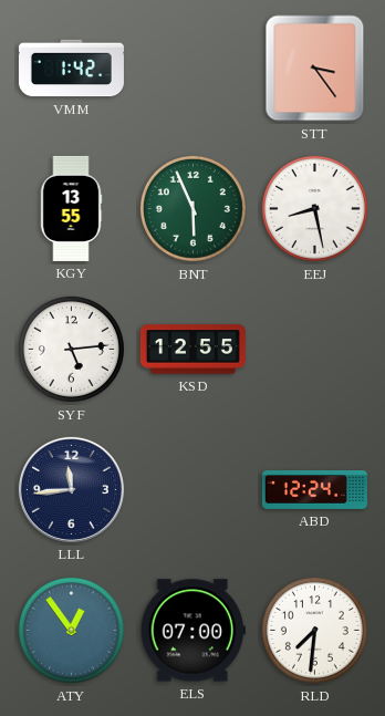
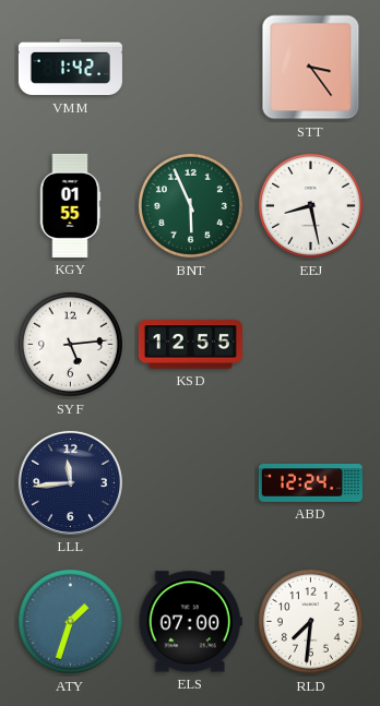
KGY: 13:55 -> 01:55
ATY: 12:54 -> 1:33
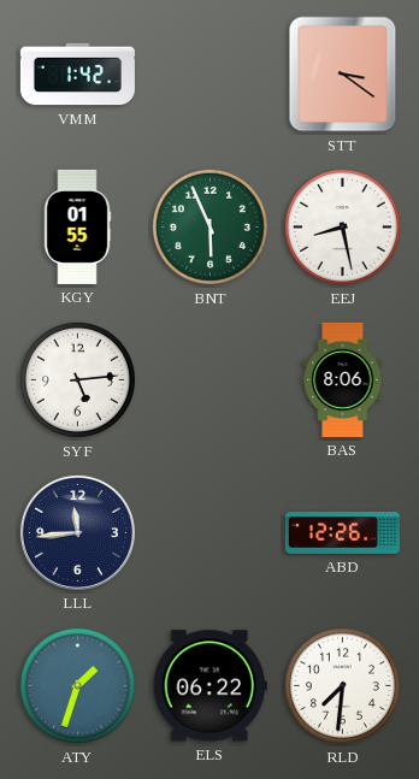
STT: 3:24 -> 3:21
KSD: 12:55 -> none
BAS: none -> 8:06
ABD: 12:24 -> 12:26
ELS: 07:00 -> 06:22
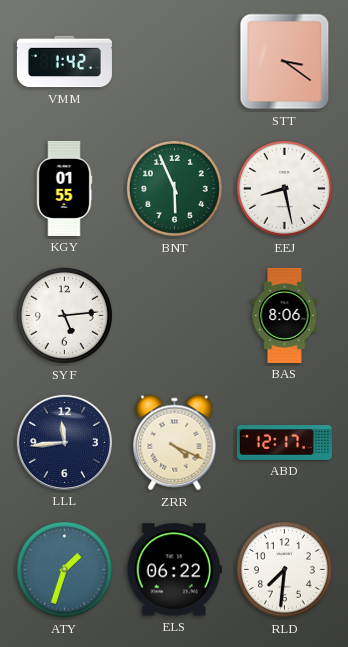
ZRR: none -> 4:19
ABD: 12:26 -> 12:17
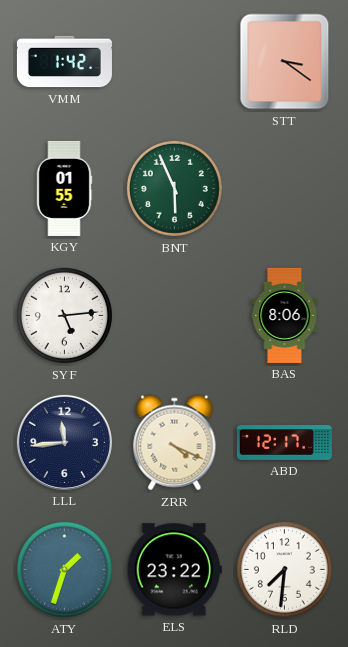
EEJ: 8:28 -> none
ELS: 06:22 -> 23:22
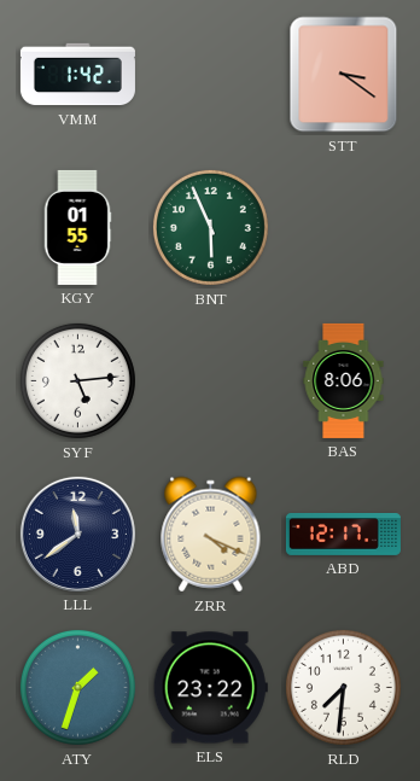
LLL: 11:44 -> 11:39
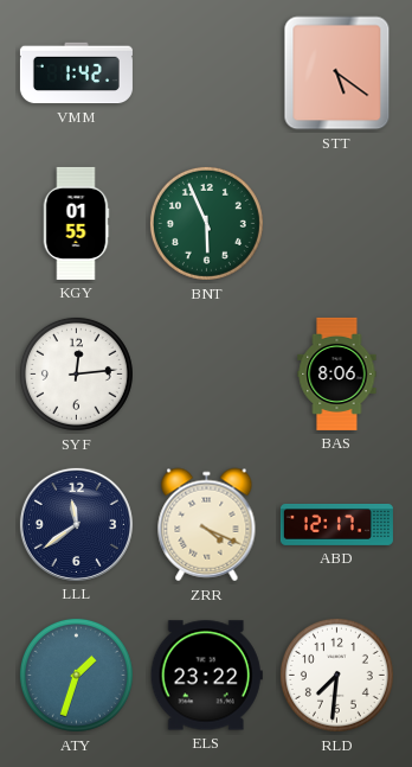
STT: 3:21 -> 5:21
SYF: 5:14 -> 12:14
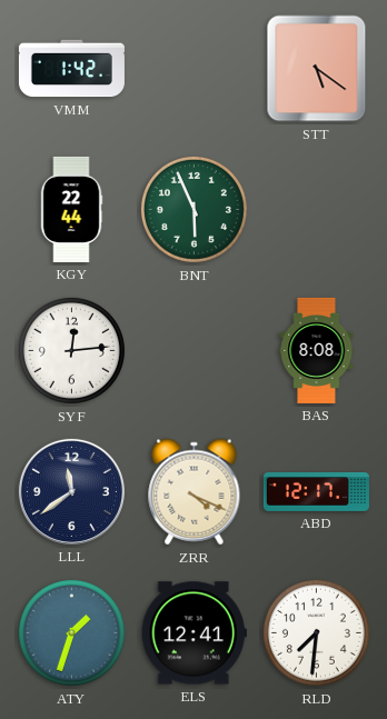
KGY: 01:55 -> 22:44
BAS: 8:06 -> 8:08
ELS: 23:22 -> 12:41
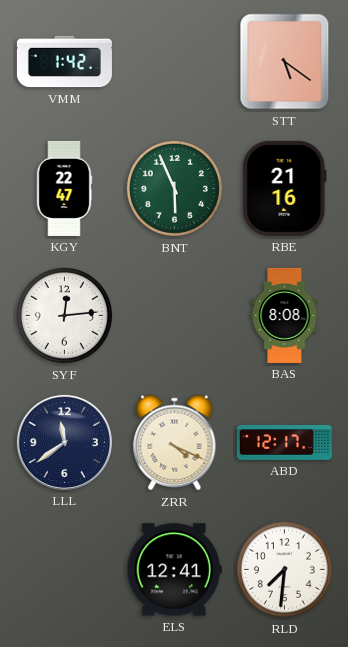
KGY: 22:44 -> 22:47
RBE: none -> 21:16
ATY: 1:33 -> none
